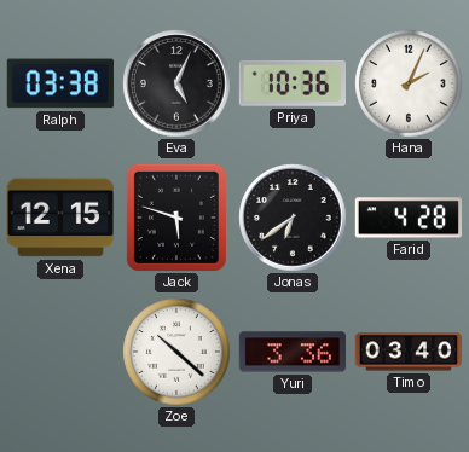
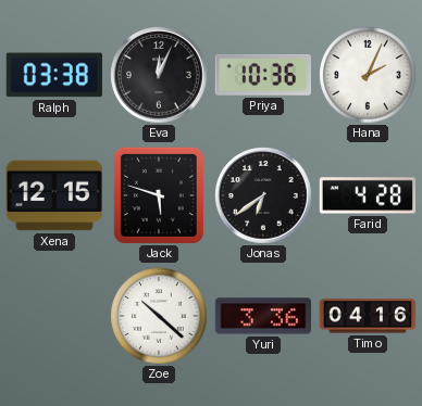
Eva: 5:04 -> 12:04
Timo: 03:40 -> 04:16
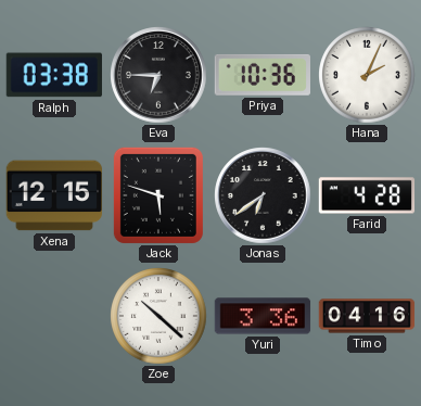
Eva: 12:04 -> 6:45
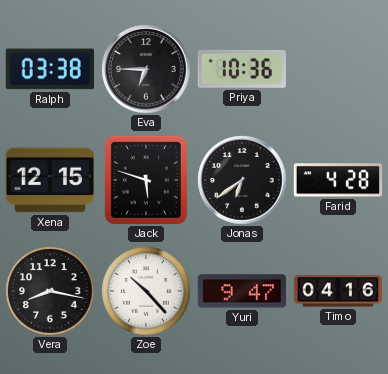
Hana: 2:04 -> none
Vera: none -> 8:17
Zoe: 10:22 -> 10:23
Yuri: 3:36 -> 9:47
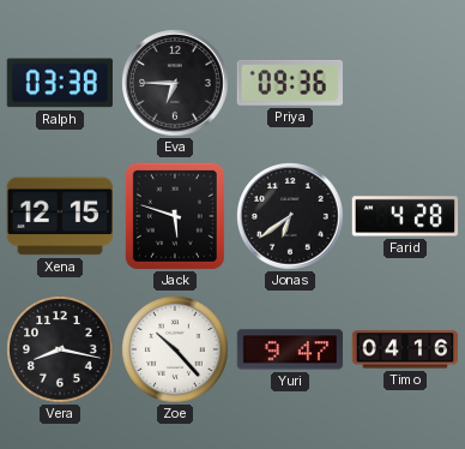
Priya: 10:36 -> 09:36
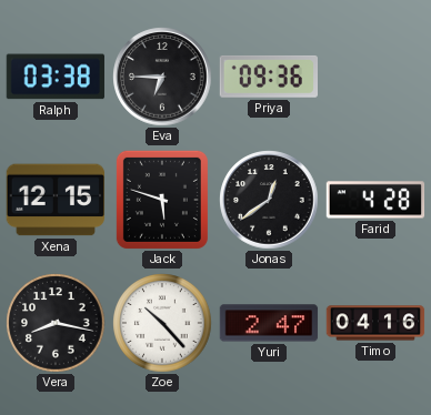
Jonas: 6:39 -> 12:39
Yuri: 9:47 -> 2:47
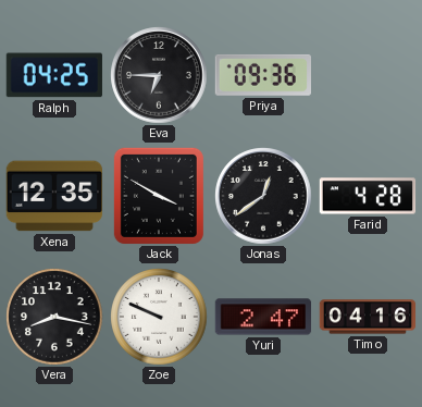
Ralph: 03:38 -> 04:25
Xena: 12:15 -> 12:35
Jack: 5:48 -> 3:50
Zoe: 10:23 -> 9:49
